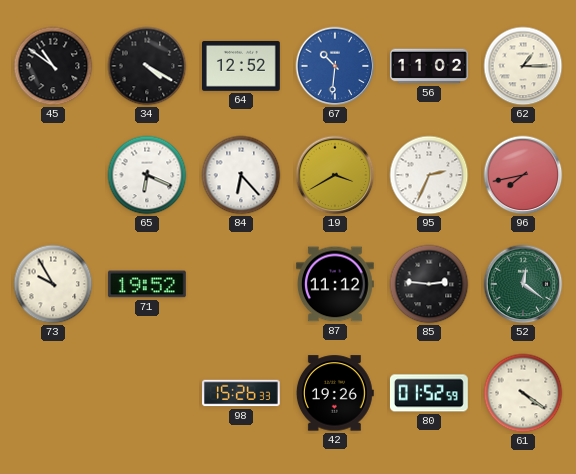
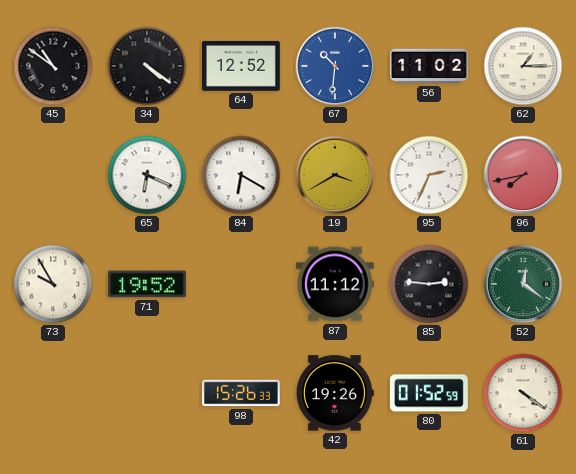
34: 4:20 -> 4:21
84: 6:23 -> 6:20
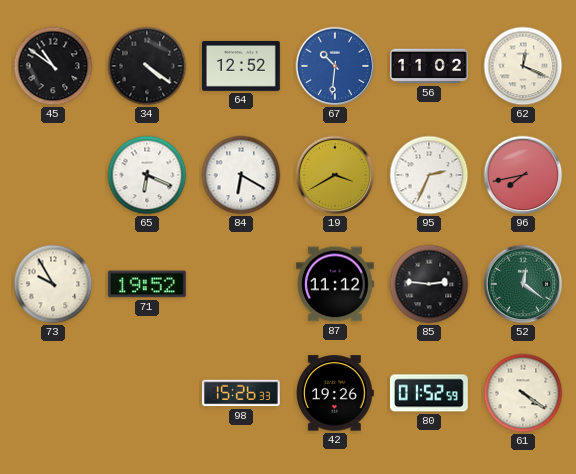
62: 1:15 -> 12:19
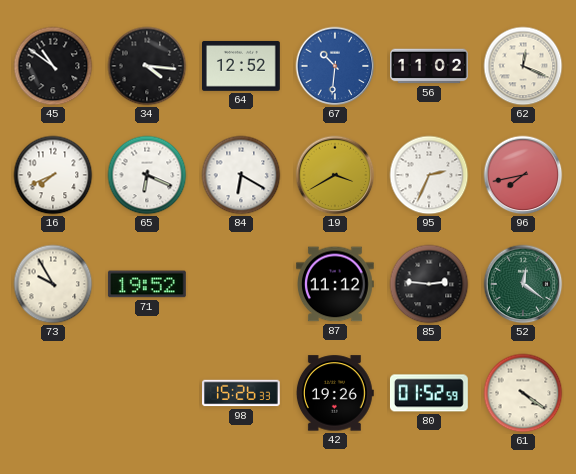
34: 4:21 -> 4:16
16: none -> 7:41
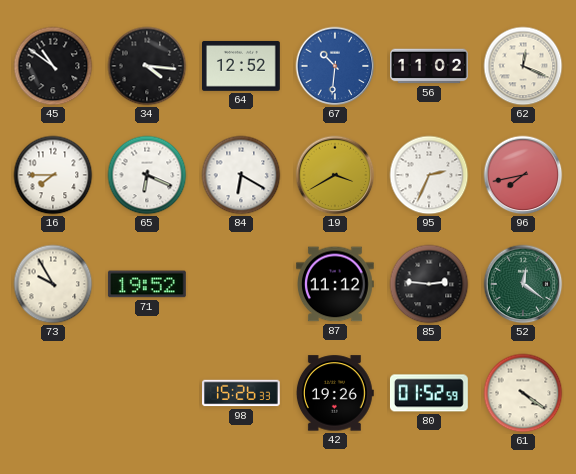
16: 7:41 -> 7:45
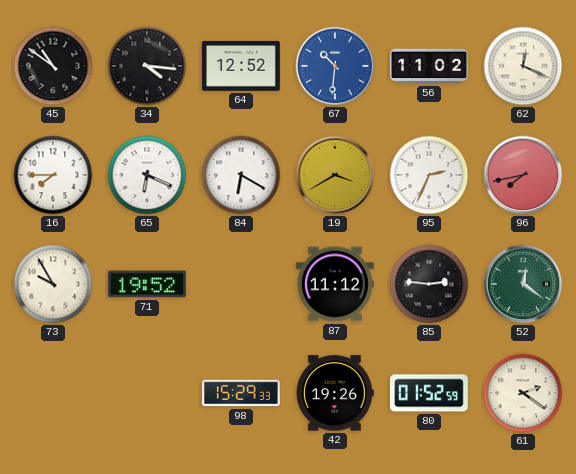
98: 15:26 -> 15:29
61: 4:21 -> 2:21
